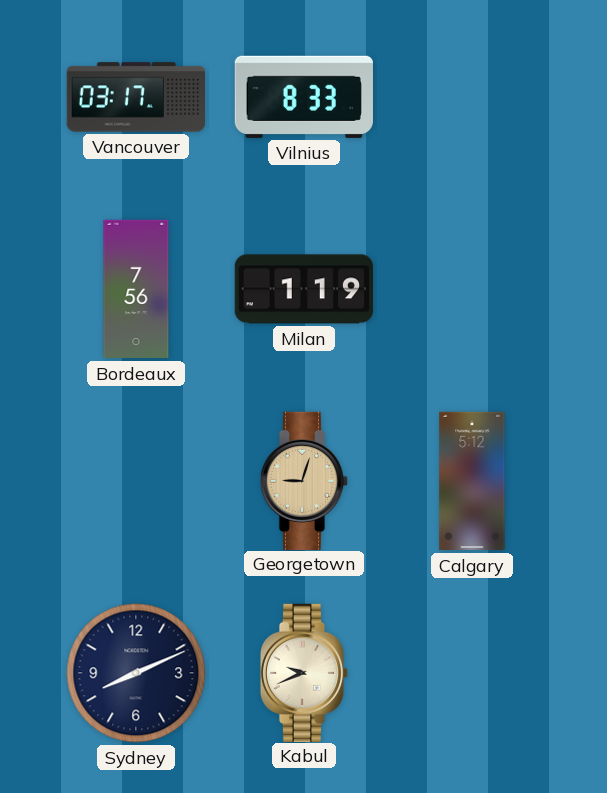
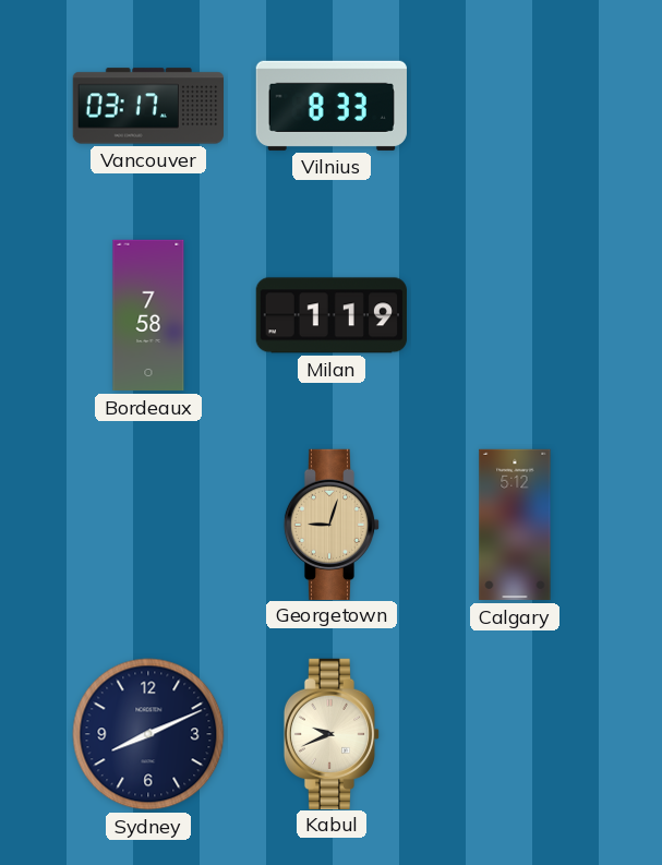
Bordeaux: 7:56 -> 7:58
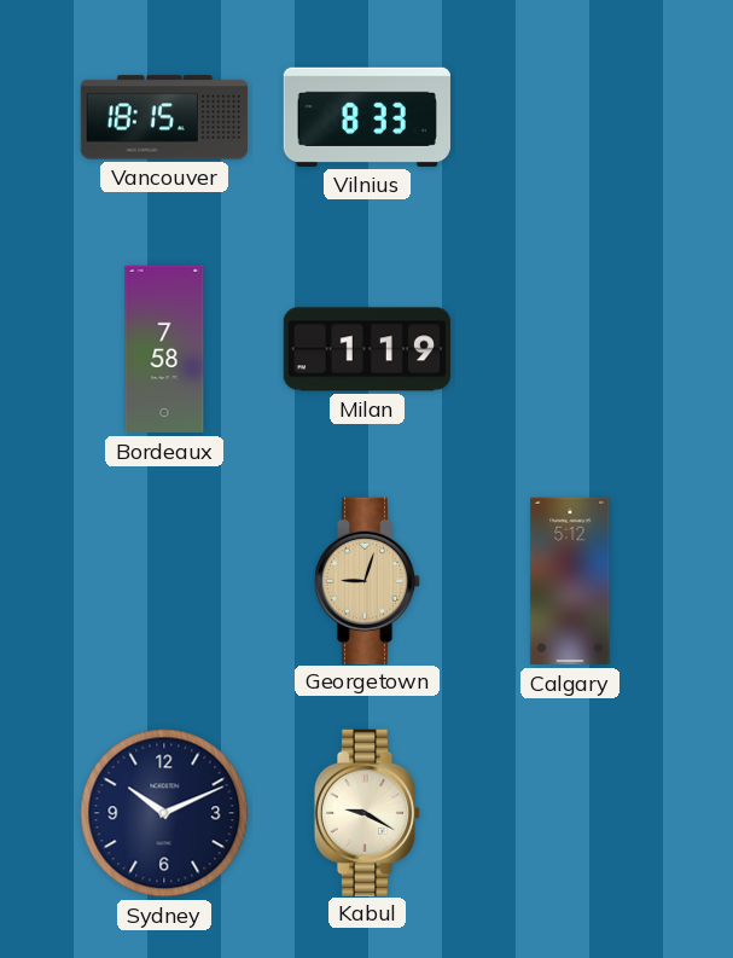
Vancouver: 03:17 -> 18:15
Sydney: 8:11 -> 10:11
Kabul: 9:41 -> 9:20
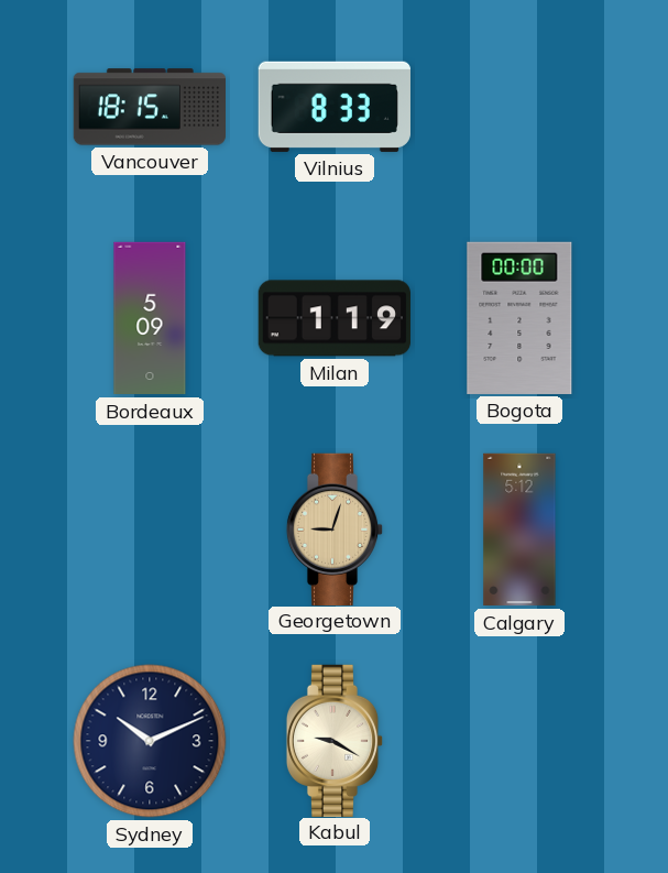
Bordeaux: 7:58 -> 5:09
Bogota: none -> 00:00
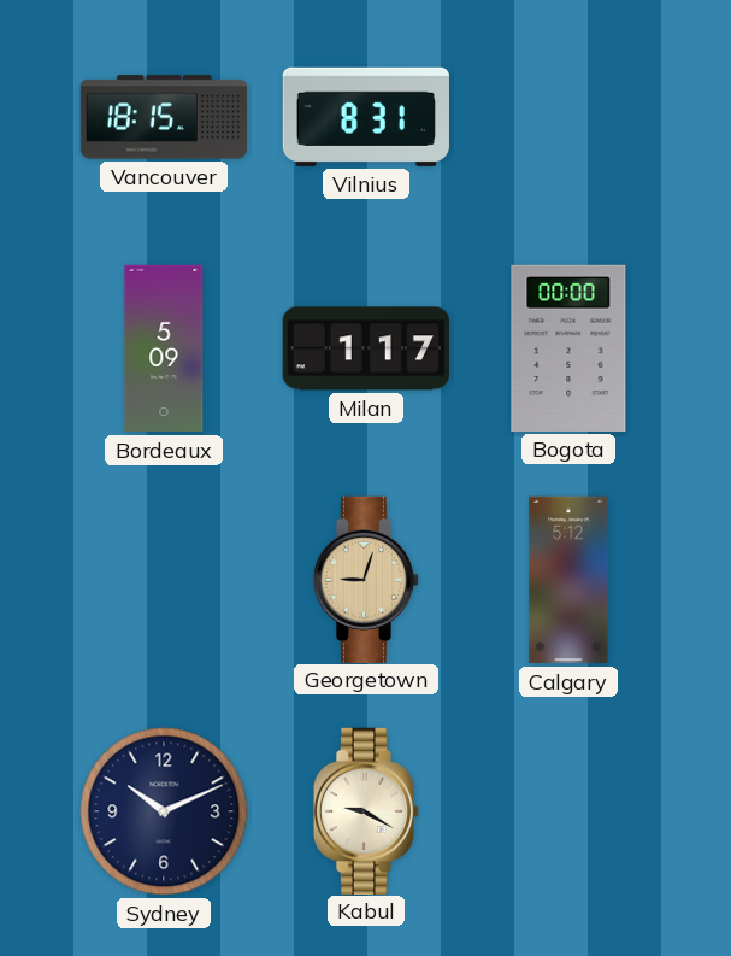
Vilnius: 8:33 -> 8:31
Milan: 1:19 -> 1:17
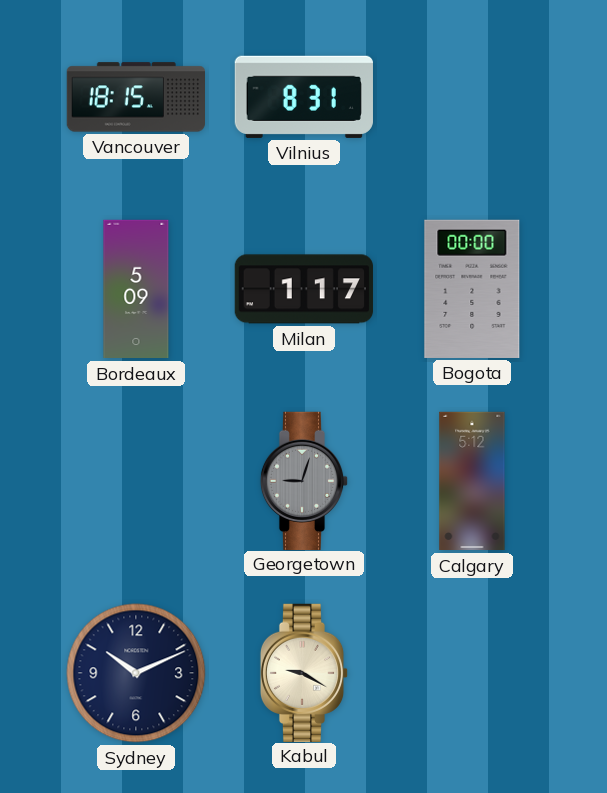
Georgetown dial: champagne -> grey
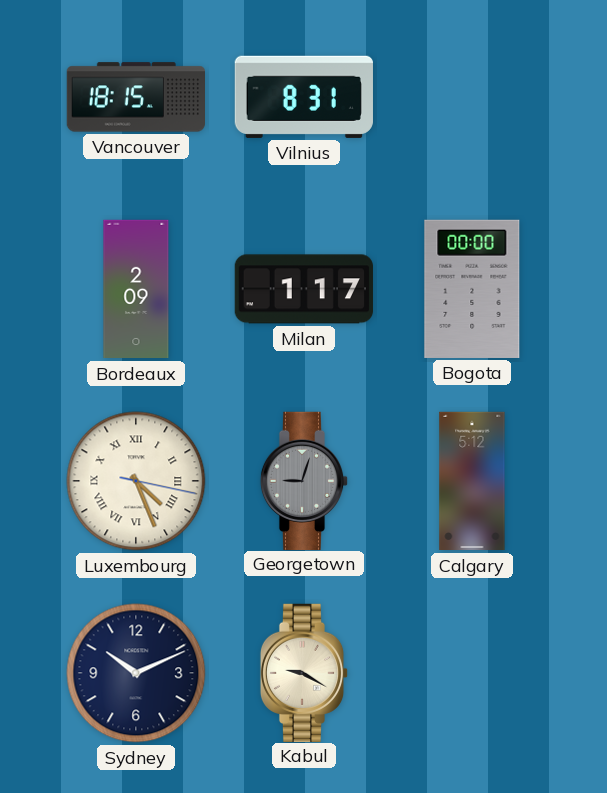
Bordeaux: 5:09 -> 2:09
Luxembourg: none -> 4:26
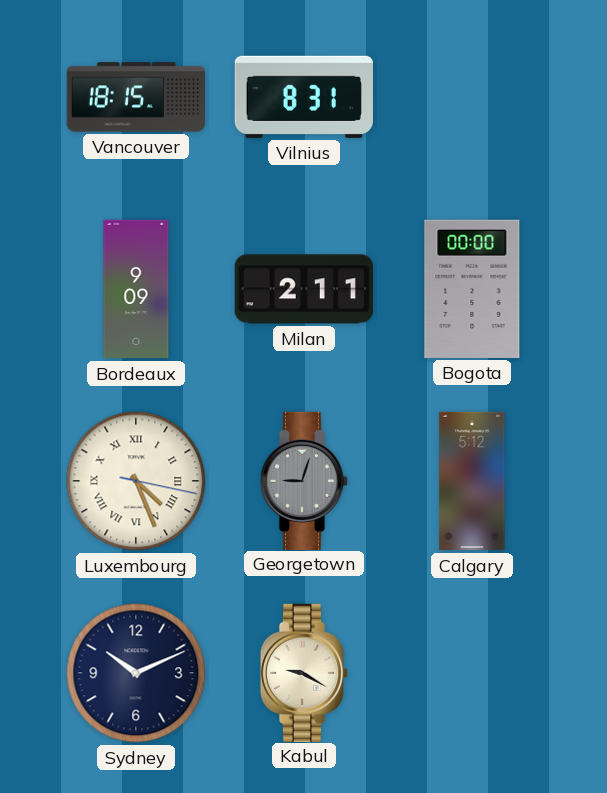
Bordeaux: 2:09 -> 9:09
Milan: 1:17 -> 2:11
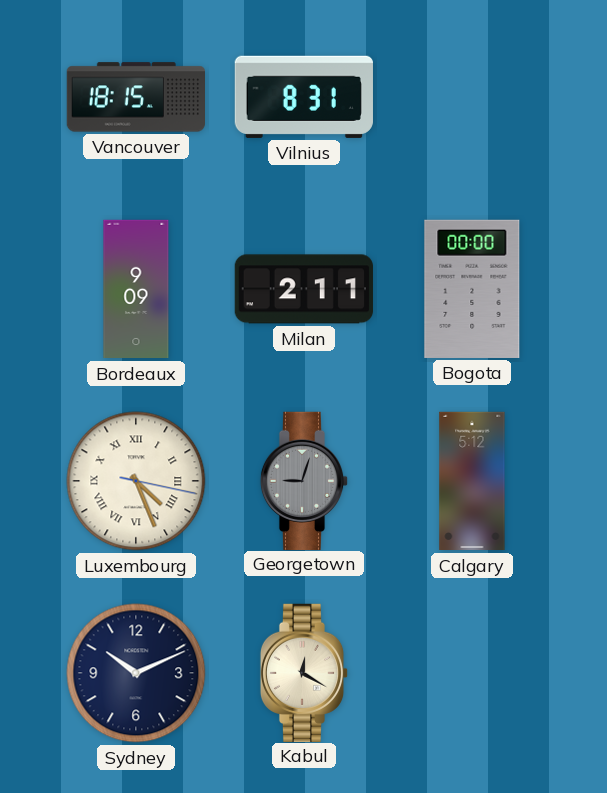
Kabul: 9:20 -> 12:20
